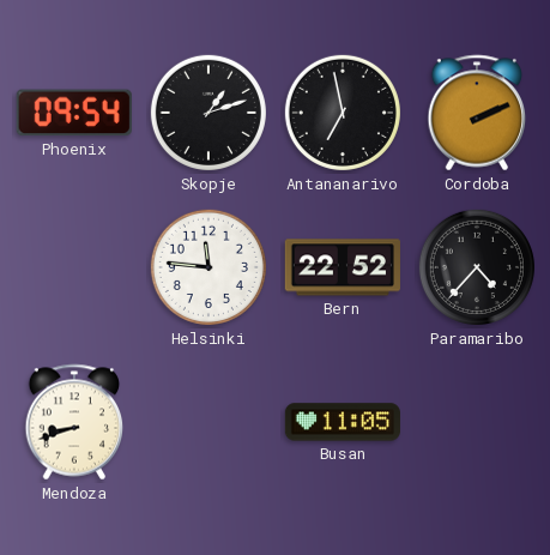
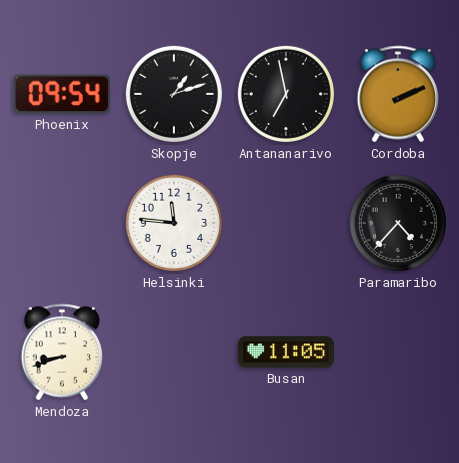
Bern: 22:52 -> none
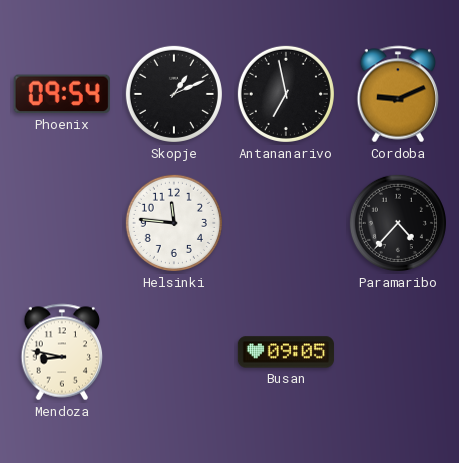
Skopje: 1:12 -> 1:11
Cordoba: 2:11 -> 9:11
Mendoza: 8:42 -> 8:47
Busan: 11:05 -> 09:05
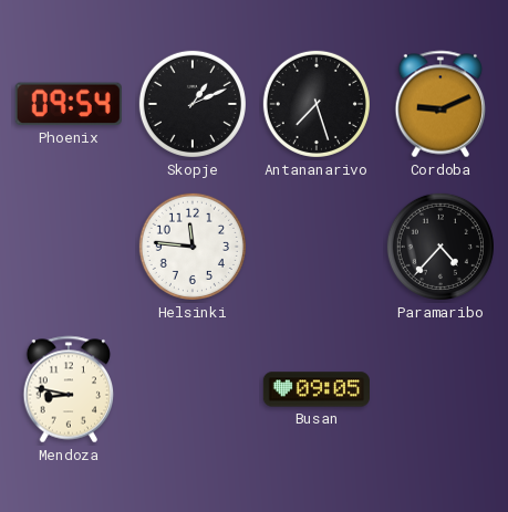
Antananarivo: 6:58 -> 7:27
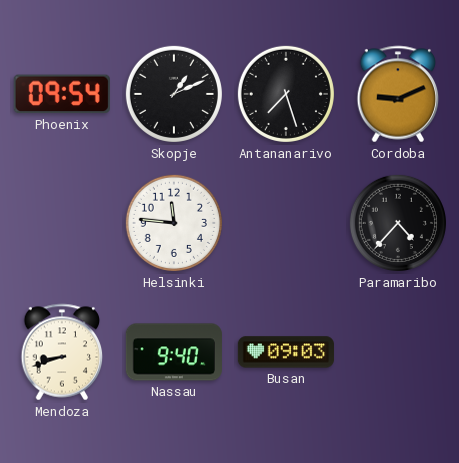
Mendoza: 8:47 -> 8:42
Nassau: none -> 9:40
Busan: 09:05 -> 09:03
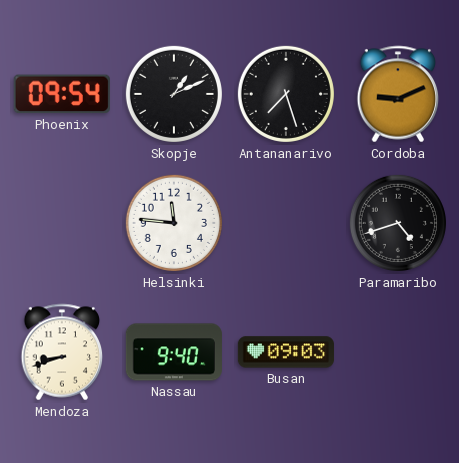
Paramaribo: 4:37 -> 4:42
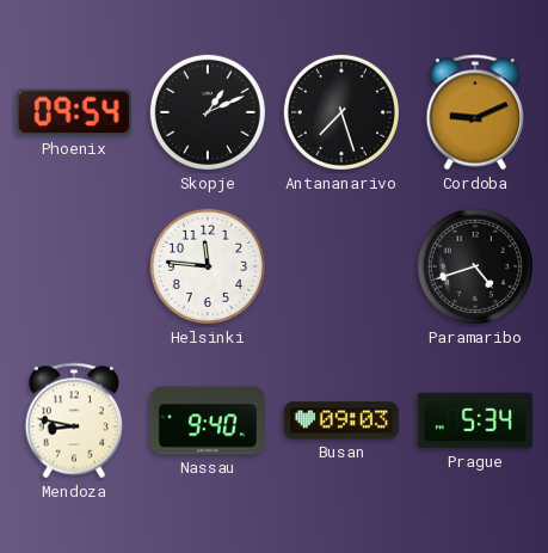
Mendoza: 8:42 -> 8:47
Prague: none -> 5:34
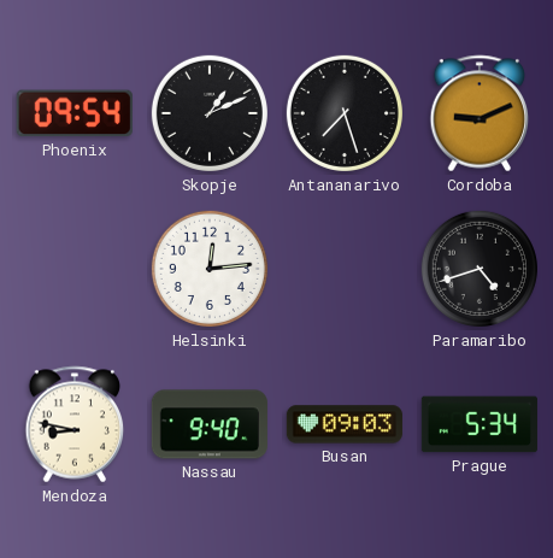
Helsinki: 11:46 -> 12:14
